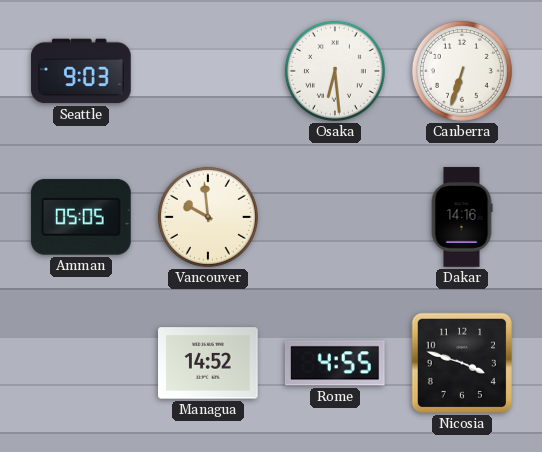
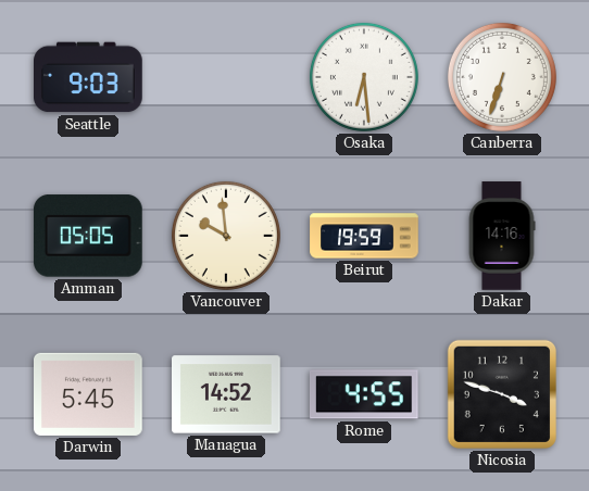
Beirut: none -> 19:59
Darwin: none -> 5:45
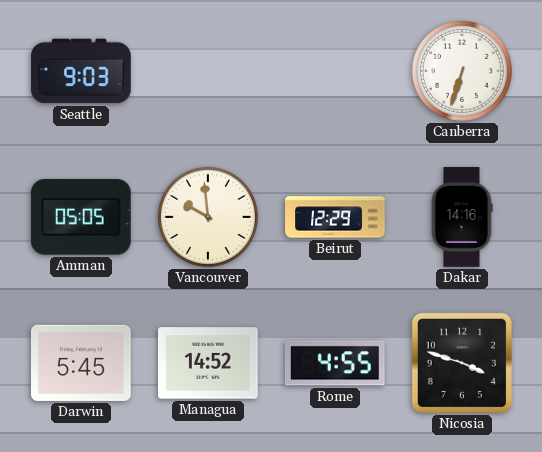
Osaka: 6:29 -> none
Beirut: 19:59 -> 12:29
